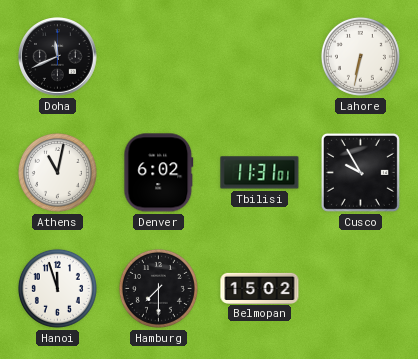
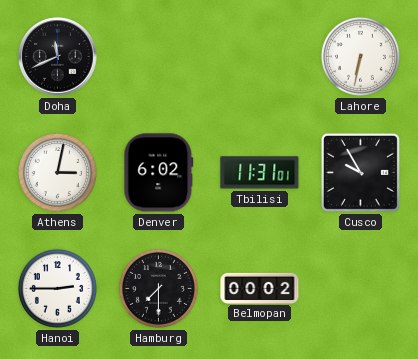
Athens: 11:02 -> 3:02
Hanoi: 11:57 -> 2:45
Belmopan: 15:02 -> 00:02
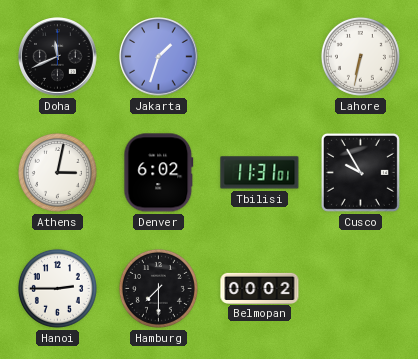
Jakarta: none -> 1:33
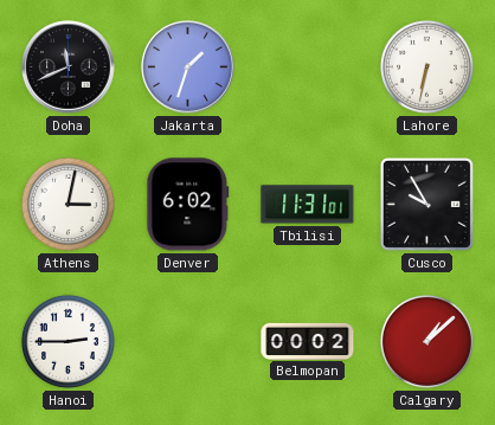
Hamburg: 7:30 -> none
Calgary: none -> 1:08
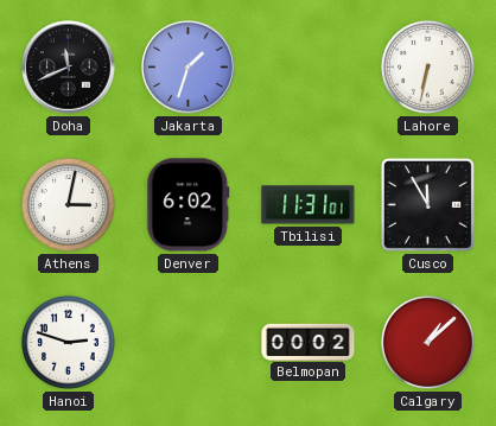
Cusco: 9:55 -> 11:55
Hanoi: 2:45 -> 2:48
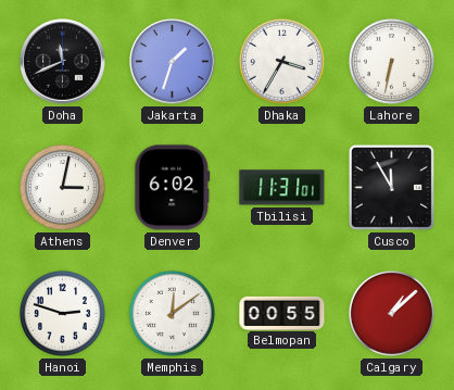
Dhaka: none -> 3:35
Memphis: none -> 12:09
Belmopan: 00:02 -> 00:55
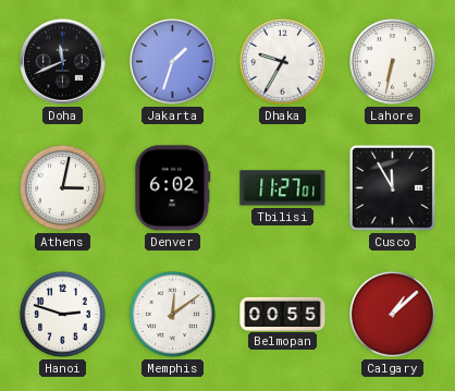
Dhaka: 3:35 -> 9:35
Tbilisi: 11:31 -> 11:27
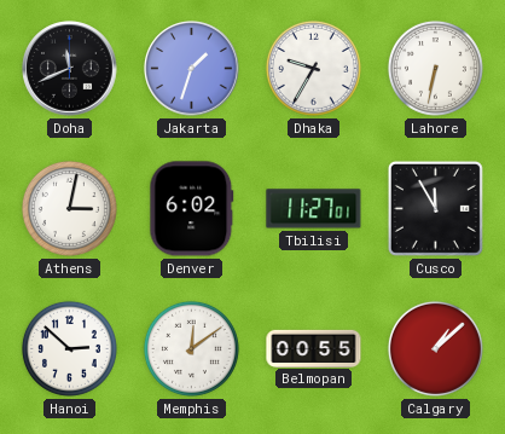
Hanoi: 2:48 -> 2:52
